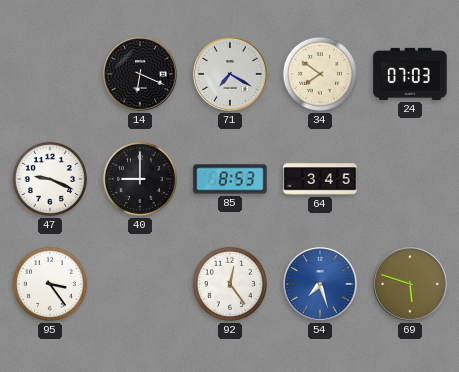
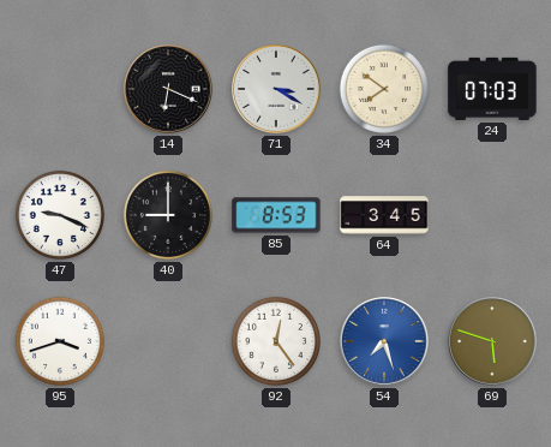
71: 7:20 -> 3:20
95: 3:24 -> 3:42
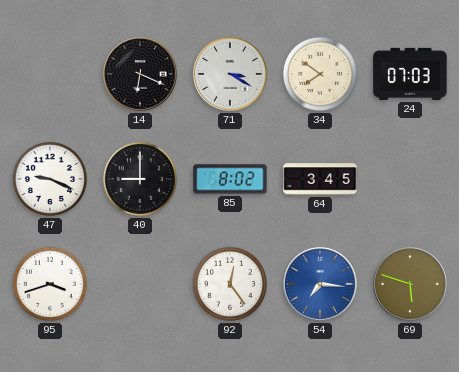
85: 8:53 -> 8:02
54: 7:27 -> 7:16
